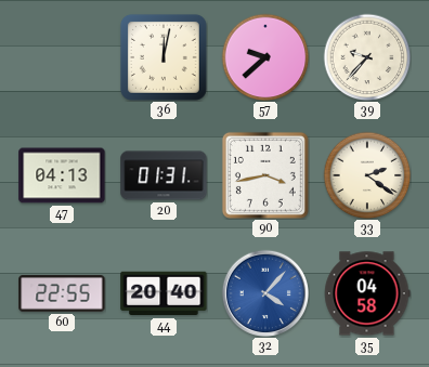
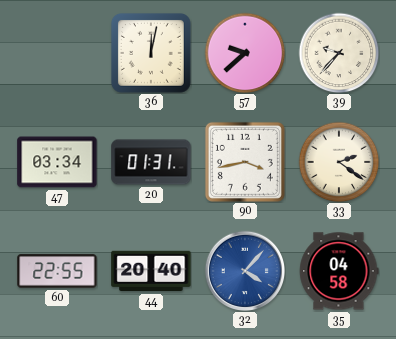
47: 04:13 -> 03:34
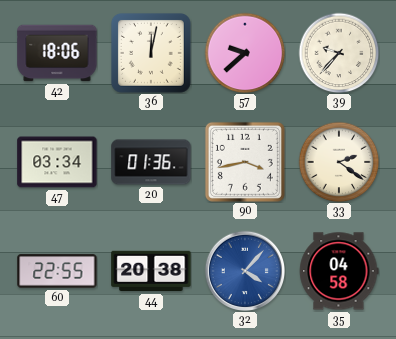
42: none -> 18:06
20: 01:31 -> 01:36
44: 20:40 -> 20:38
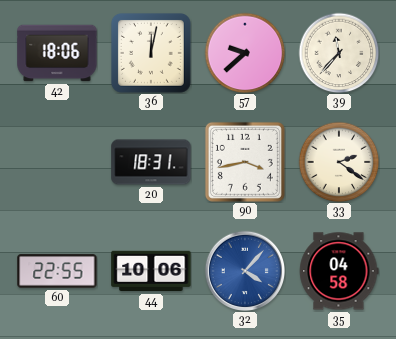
39: 9:37 -> 11:37
47: 03:34 -> none
20: 01:36 -> 18:31
44: 20:38 -> 10:06
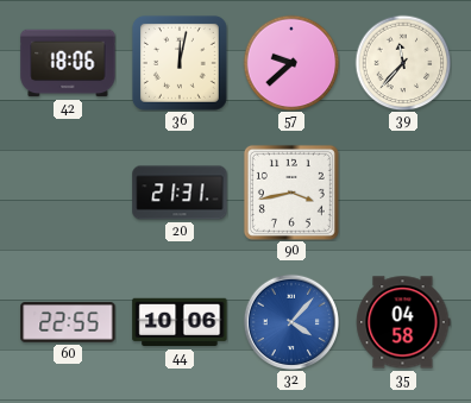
20: 18:31 -> 21:31
33: 2:21 -> none
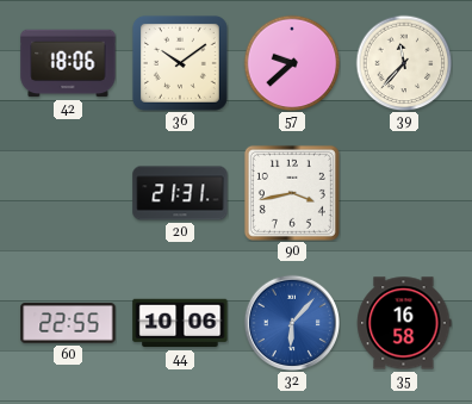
36: 12:02 -> 10:09
32: 4:07 -> 6:07
35: 04:58 -> 16:58
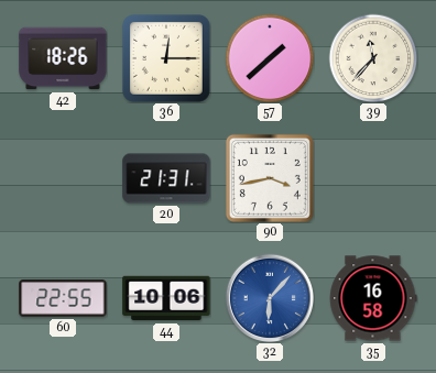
42: 18:06 -> 18:26
36: 10:09 -> 12:15
57: 9:38 -> 1:38
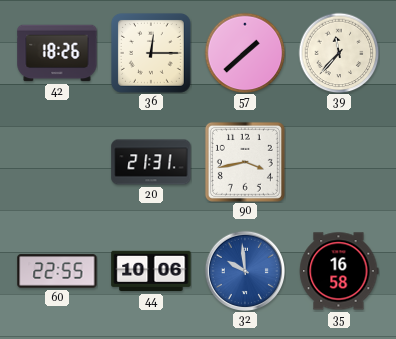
32: 6:07 -> 9:59
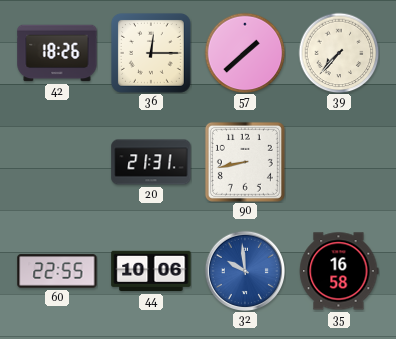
39: 11:37 -> 7:37
90: 3:43 -> 8:43
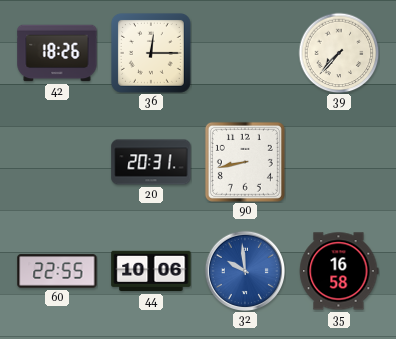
57: 1:38 -> none
20: 21:31 -> 20:31
